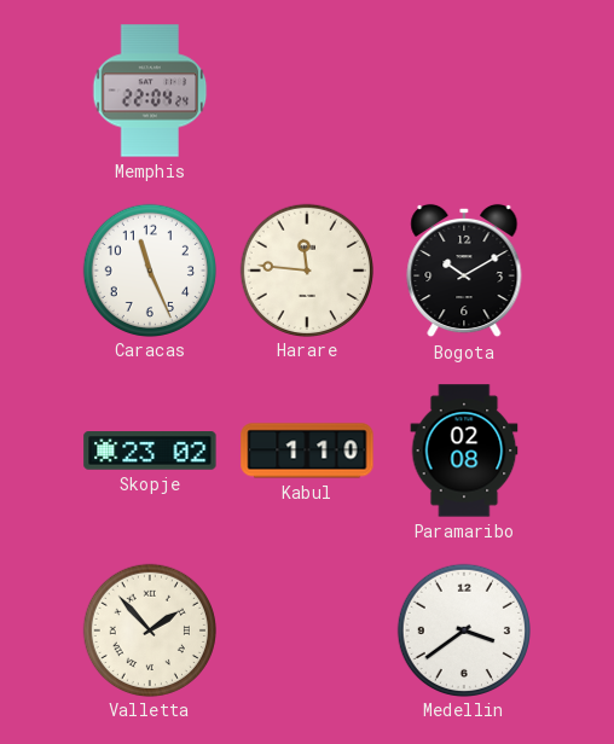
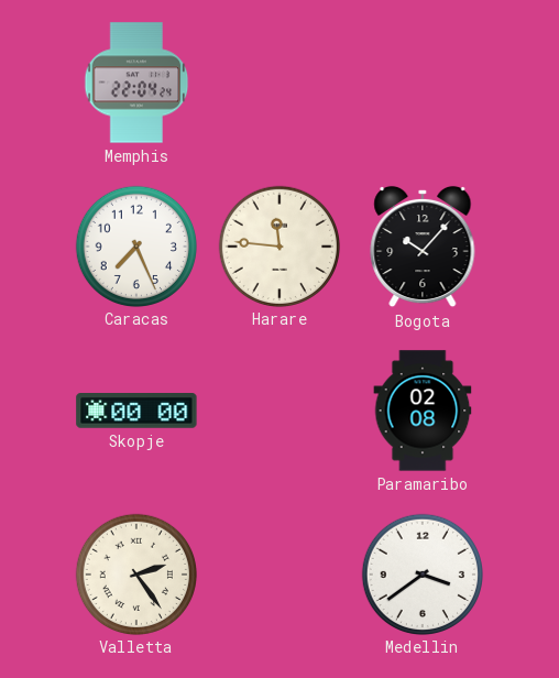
Caracas: 11:26 -> 7:26
Bogota: 10:10 -> 10:07
Skopje: 23:02 -> 00:00
Kabul: 1:10 -> none
Valletta: 1:53 -> 2:24
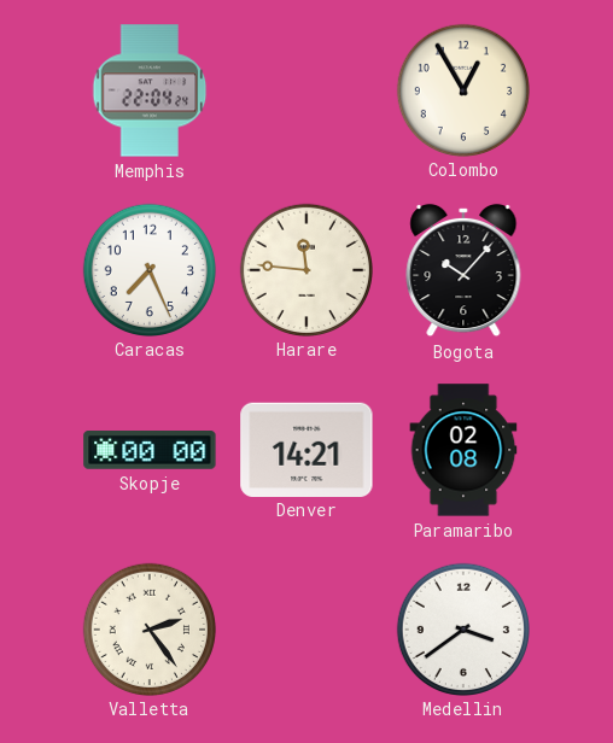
Colombo: none -> 12:55
Denver: none -> 14:21
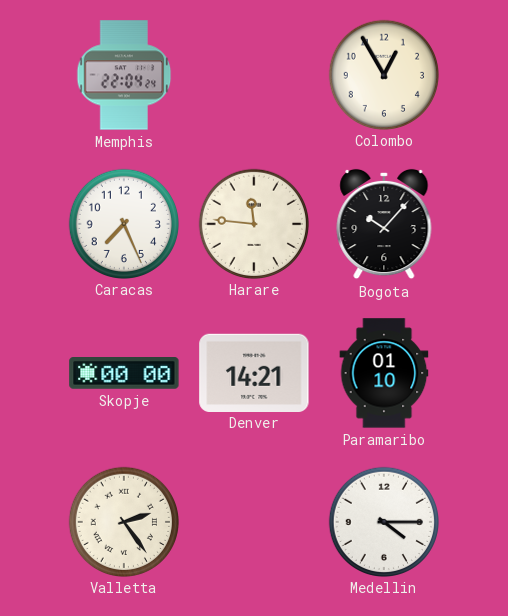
Paramaribo: 02:08 -> 01:10
Medellin: 3:39 -> 4:15
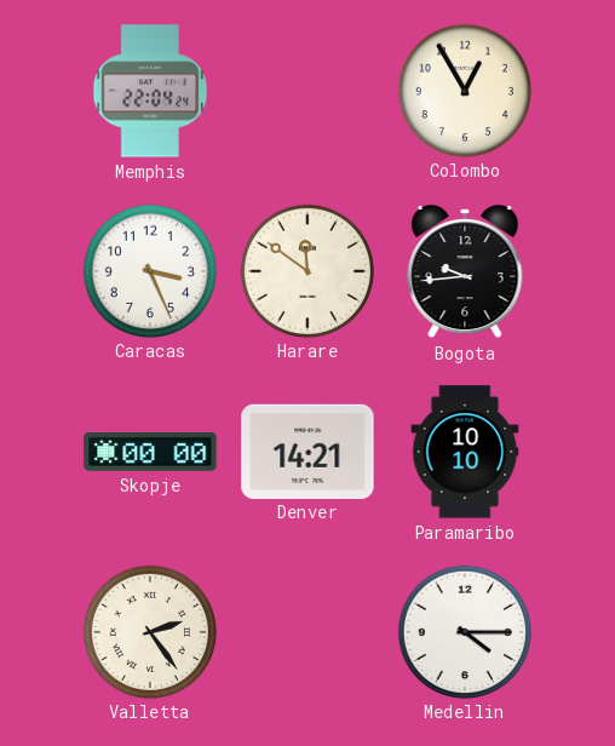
Caracas: 7:26 -> 3:26
Harare: 11:46 -> 11:51
Bogota: 10:07 -> 9:44
Paramaribo: 01:10 -> 10:10
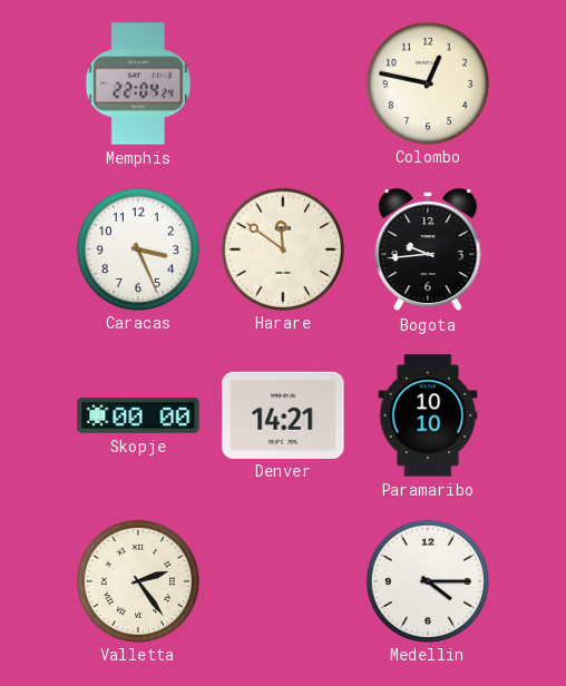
Colombo: 12:55 -> 12:47
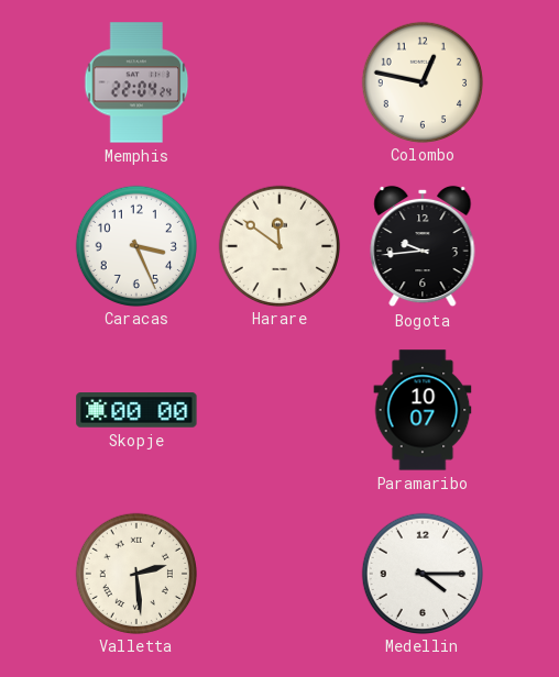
Denver: 14:21 -> none
Paramaribo: 10:10 -> 10:07
Valletta: 2:24 -> 2:29
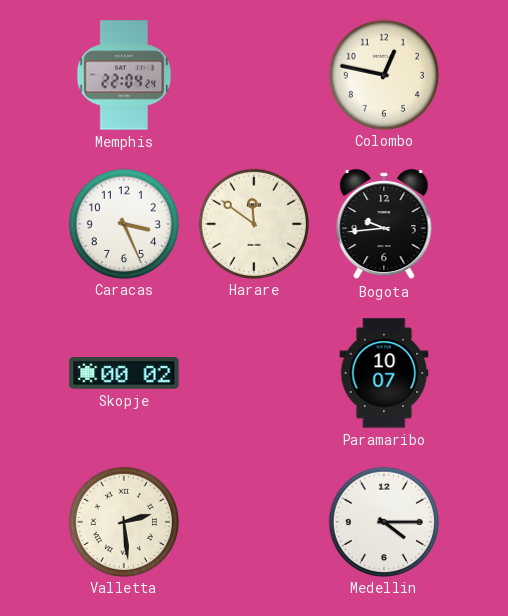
Skopje: 00:00 -> 00:02
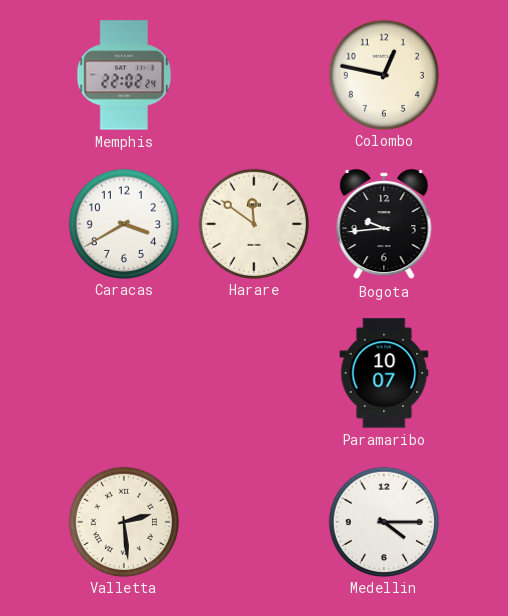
Memphis: 22:04 -> 22:02
Caracas: 3:26 -> 3:40
Skopje: 00:02 -> none
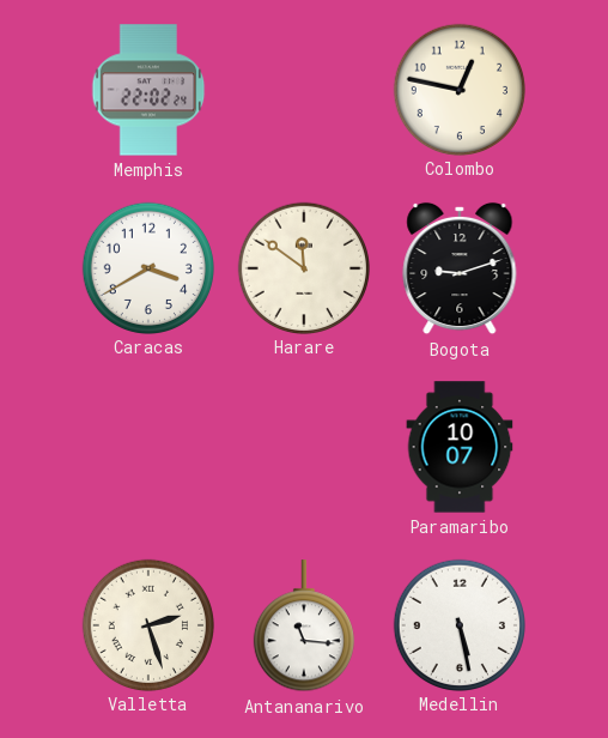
Bogota: 9:44 -> 9:12
Valletta: 2:29 -> 2:27
Antananarivo: none -> 11:16
Medellin: 4:15 -> 5:28
